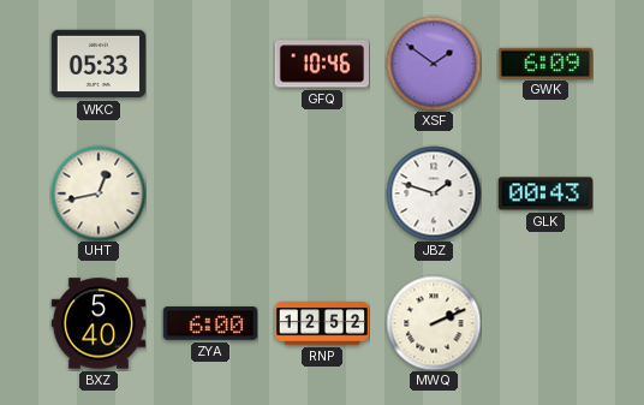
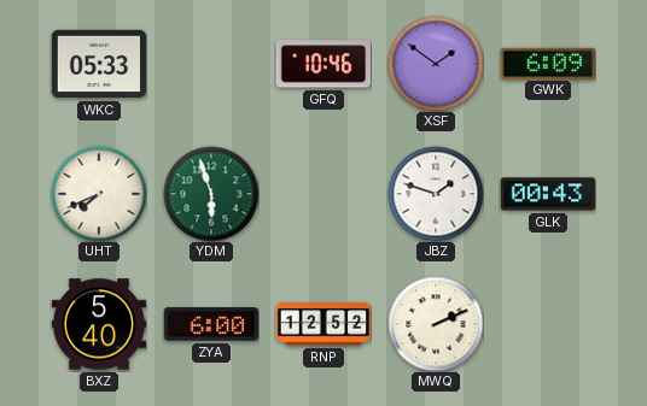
UHT: 12:43 -> 7:41
YDM: none -> 5:57
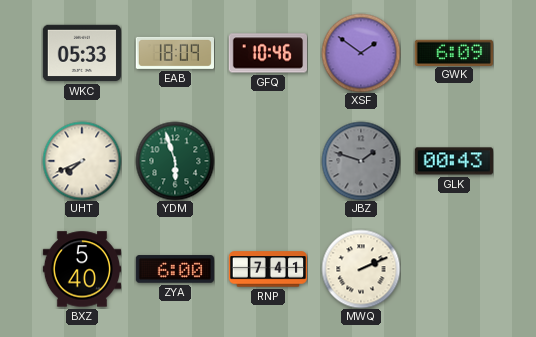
EAB: none -> 18:09
JBZ dial: white -> grey
RNP: 12:52 -> 7:41
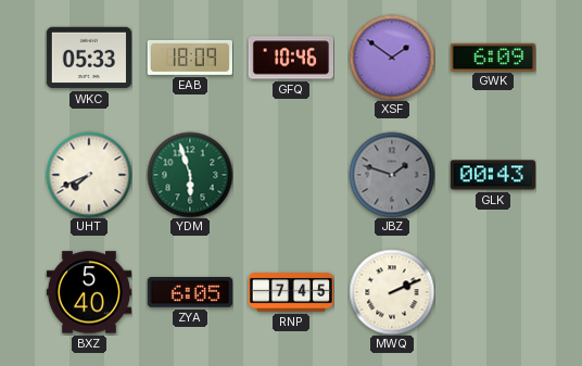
ZYA: 6:00 -> 6:05
RNP: 7:41 -> 7:45
